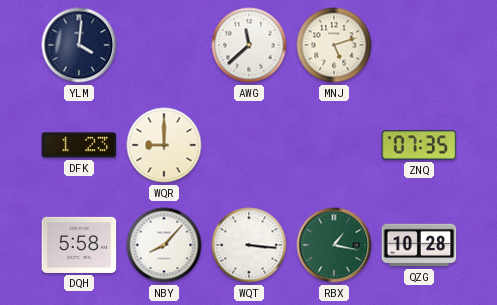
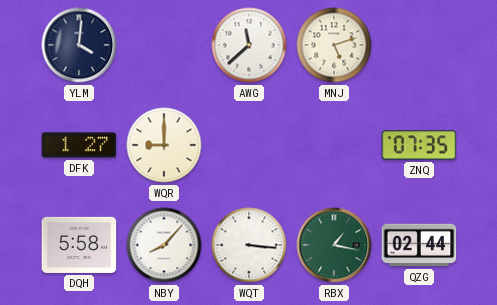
DFK: 1:23 -> 1:27
QZG: 10:28 -> 02:44
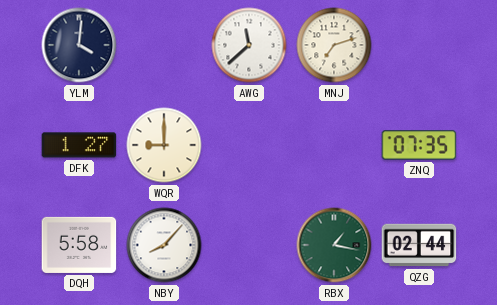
MNJ: 5:12 -> 7:12
WQT: 3:16 -> none
